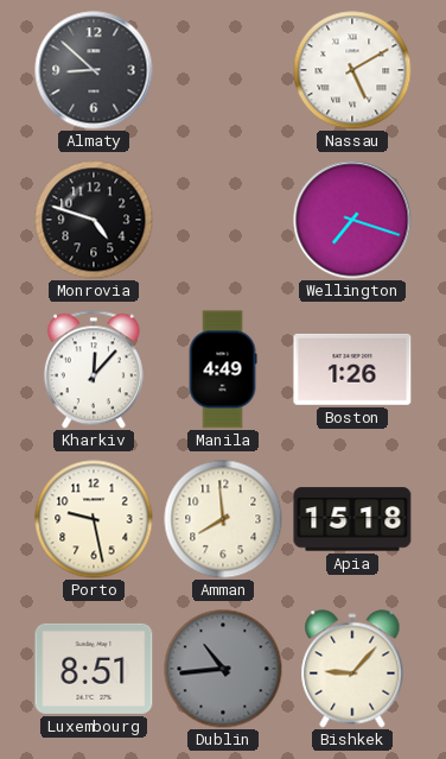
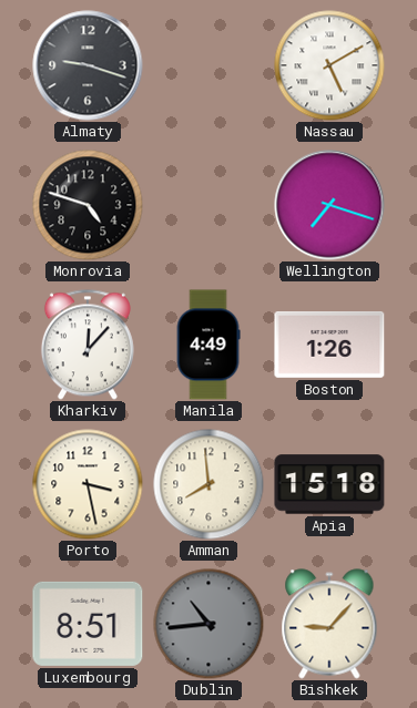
Almaty: 8:52 -> 9:18
Porto: 9:28 -> 3:28
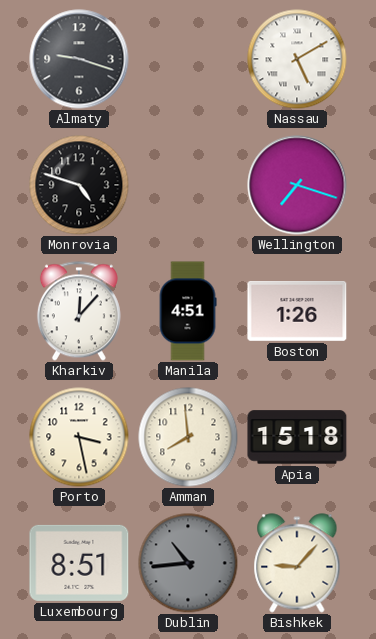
Manila: 4:49 -> 4:51
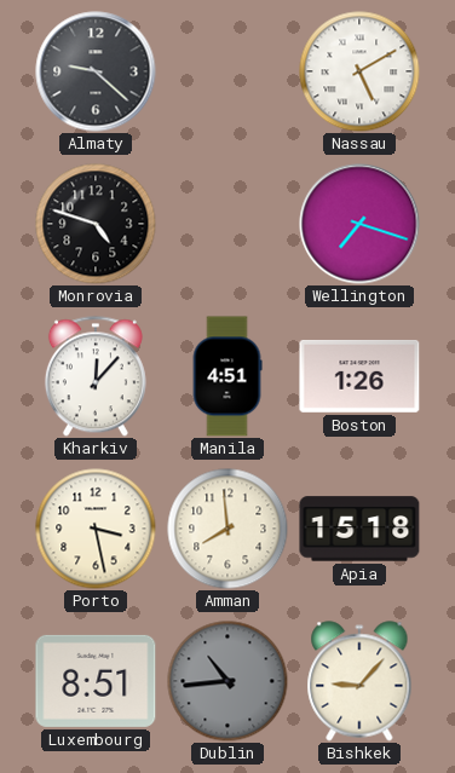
Almaty: 9:18 -> 9:22
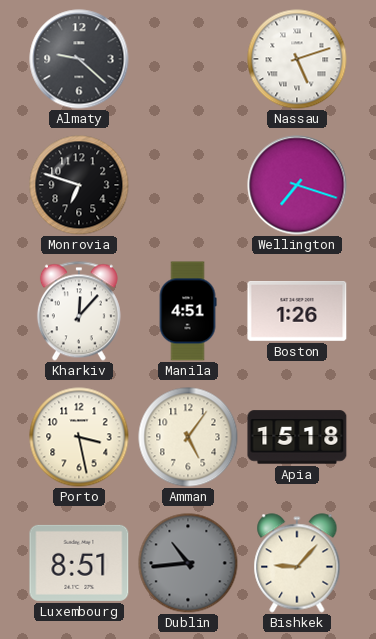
Nassau: 5:10 -> 5:12
Monrovia: 4:48 -> 6:48
Amman: 7:59 -> 5:06
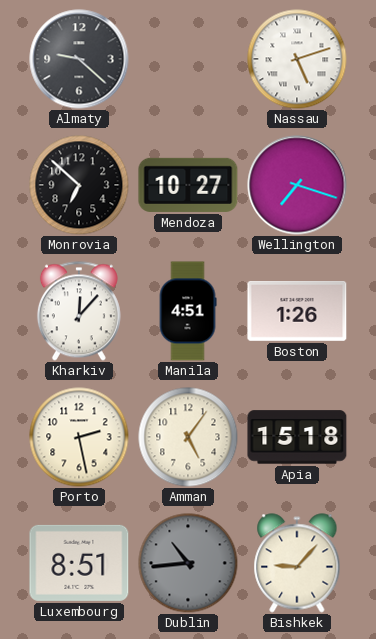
Monrovia: 6:48 -> 6:52
Mendoza: none -> 10:27
Porto: 3:28 -> 2:28
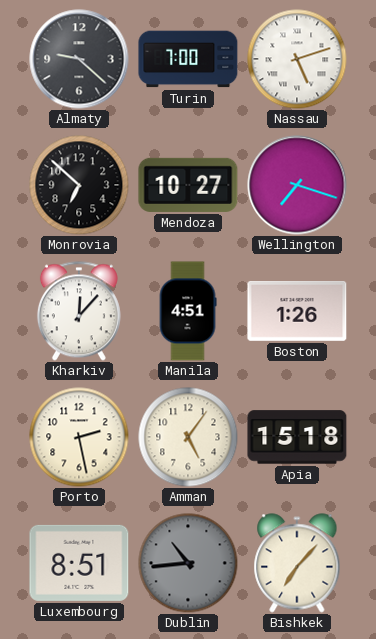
Turin: none -> 7:00
Bishkek: 9:07 -> 7:07
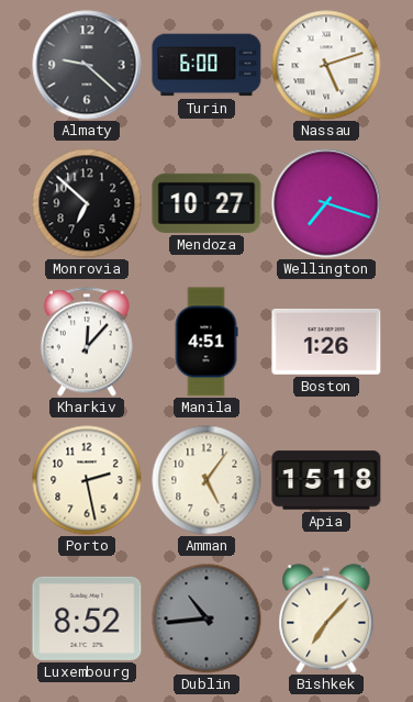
Turin: 7:00 -> 6:00
Luxembourg: 8:51 -> 8:52
